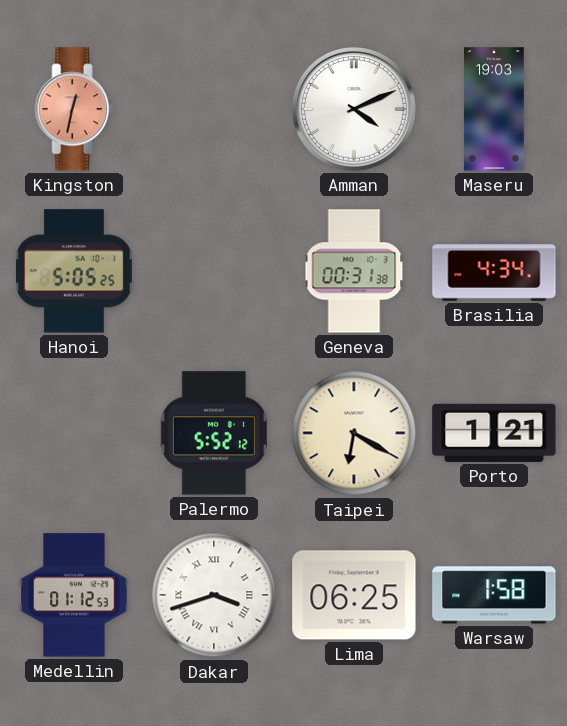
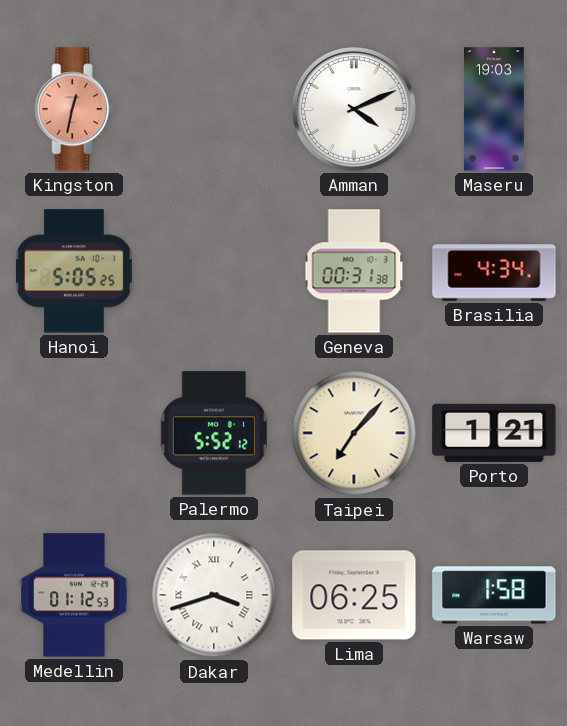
Taipei: 6:20 -> 7:07
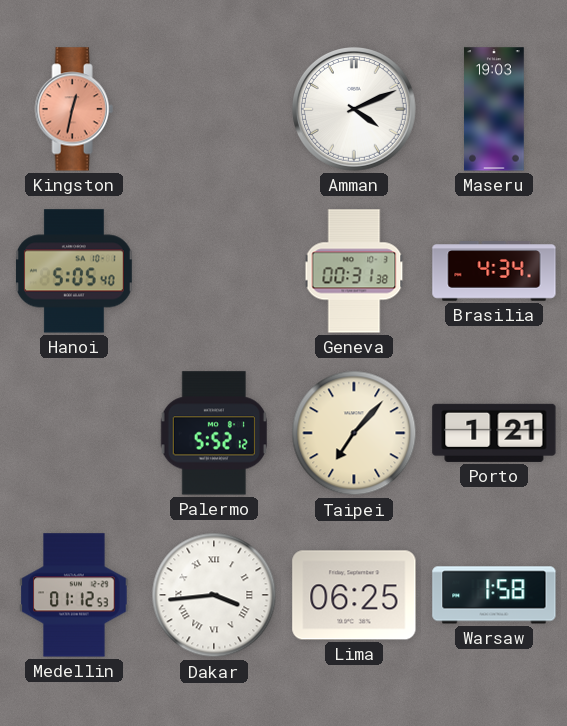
Hanoi: 5:05:25 -> 5:05:40
Dakar: 3:42 -> 3:44
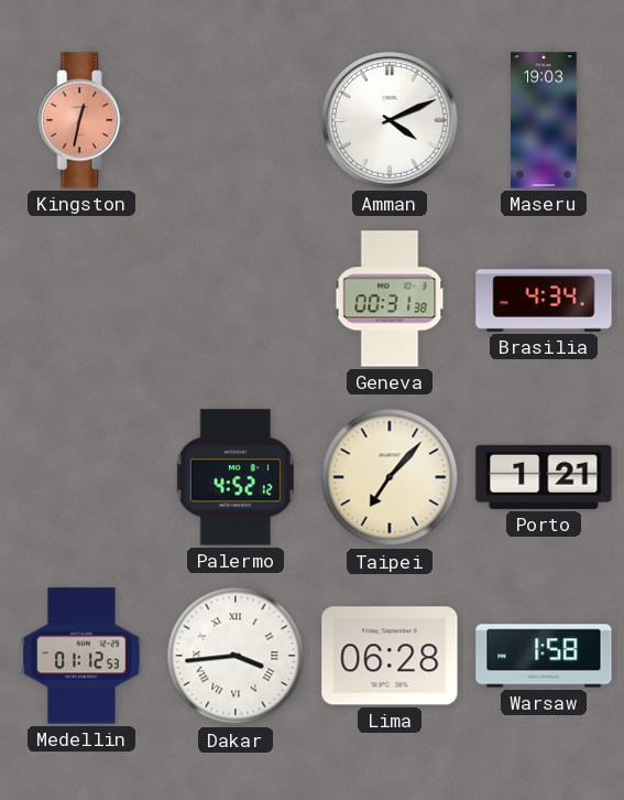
Hanoi: 5:05 -> none
Palermo: 5:52 -> 4:52
Lima: 06:25 -> 06:28
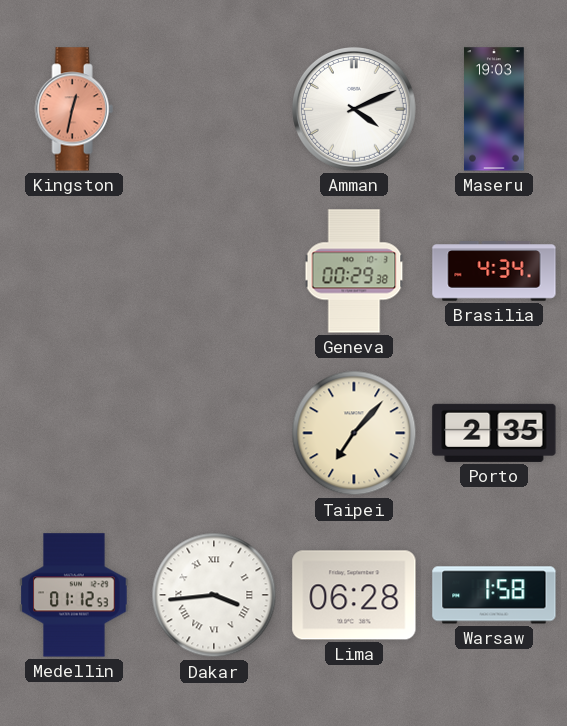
Geneva: 00:31 -> 00:29
Palermo: 4:52 -> none
Porto: 1:21 -> 2:35
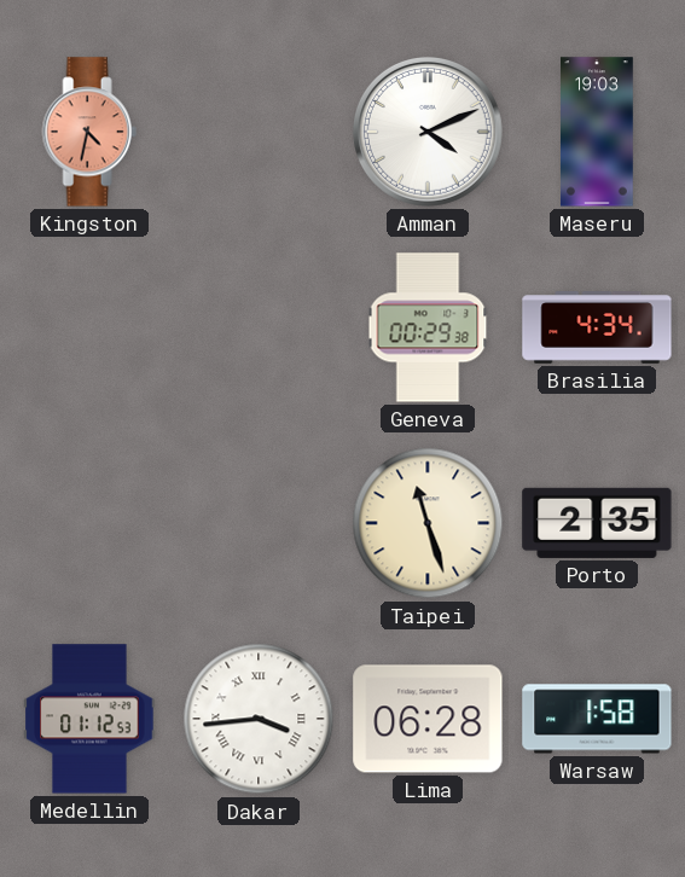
Kingston: 12:32 -> 4:32
Taipei: 7:07 -> 11:27
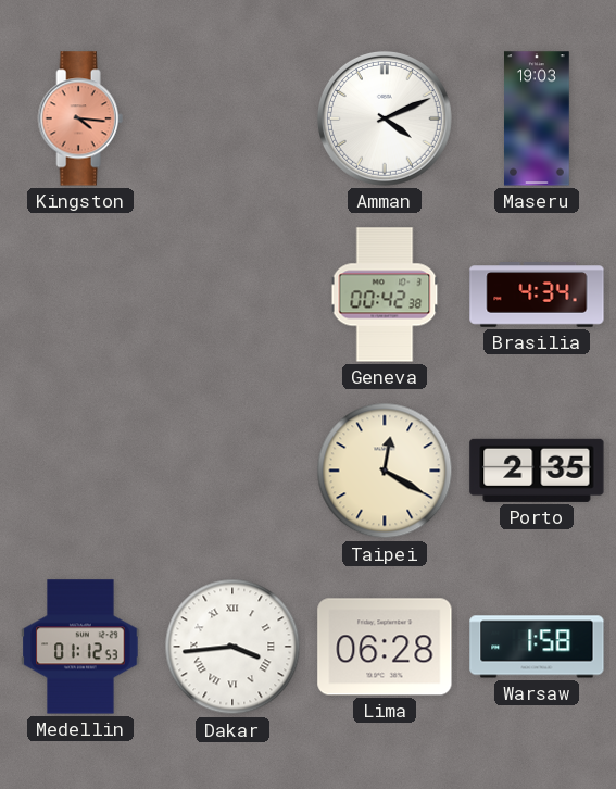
Kingston: 4:32 -> 4:16
Geneva: 00:29 -> 00:42
Taipei: 11:27 -> 12:20
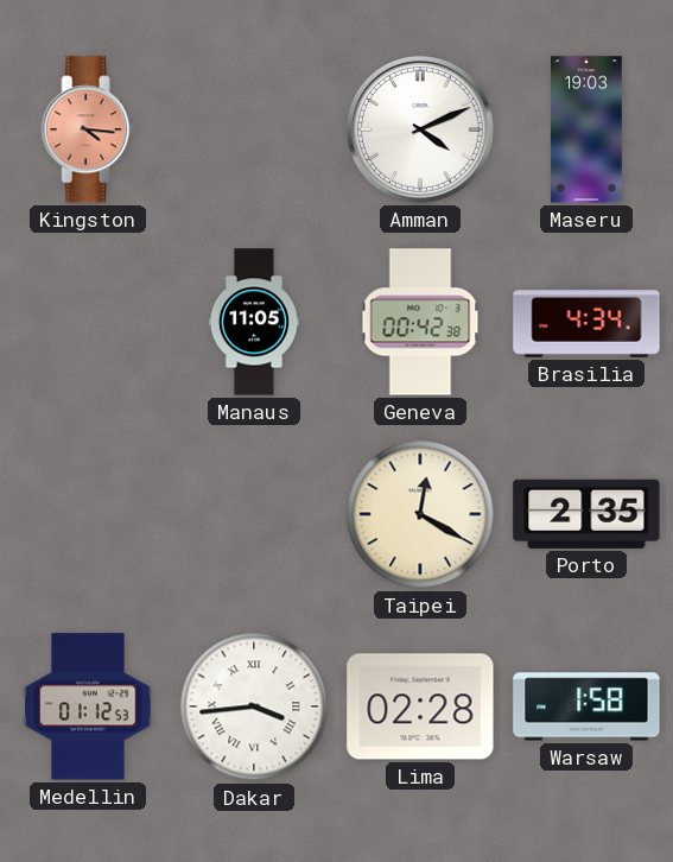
Manaus: none -> 11:05
Lima: 06:28 -> 02:28
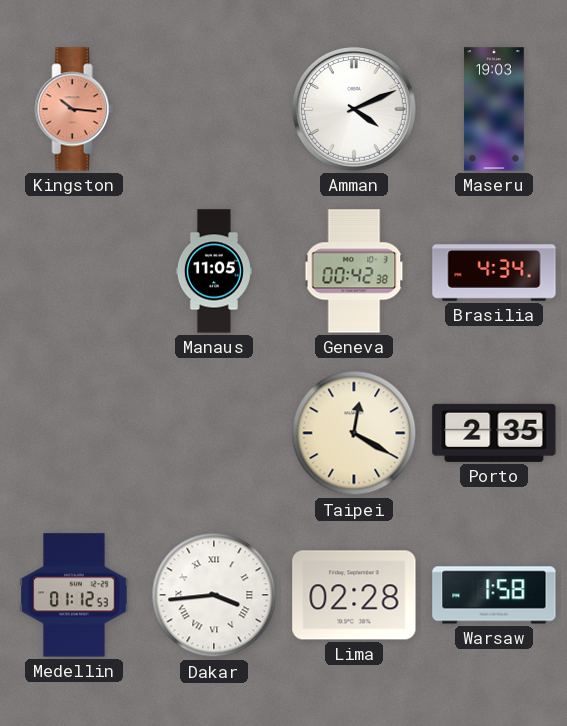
Kingston: 4:16 -> 10:16
